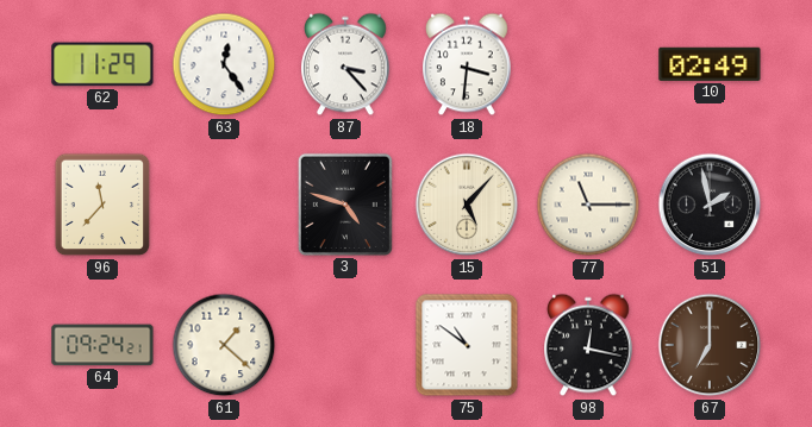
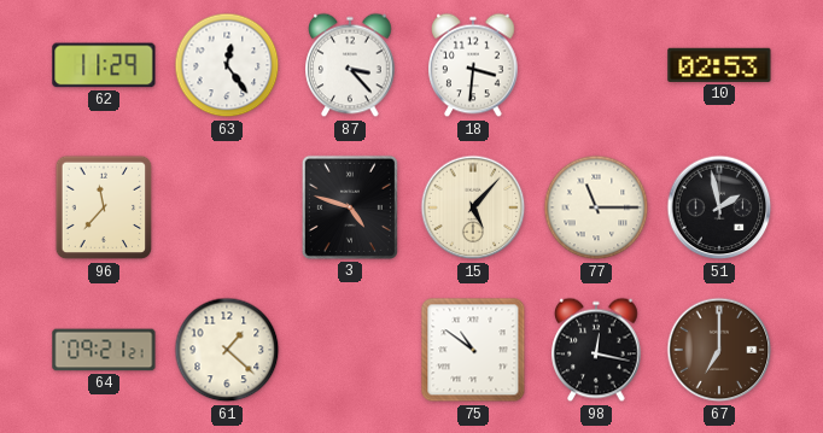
10: 02:49 -> 02:53
64: 09:24 -> 09:21
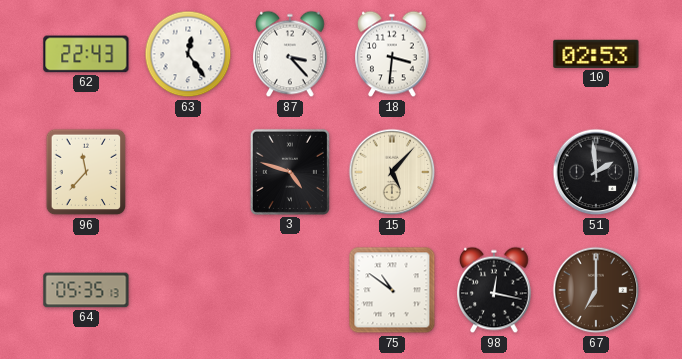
62: 11:29 -> 22:43
77: 11:15 -> none
51: 1:58 -> 1:59
64: 09:21 -> 05:35
61: 1:22 -> none
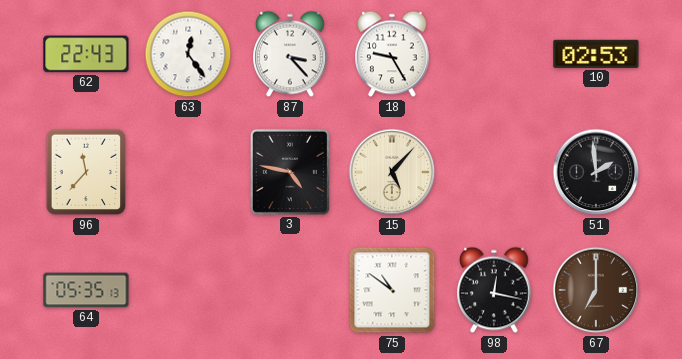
18: 3:31 -> 9:25
3: 4:48 -> 4:47
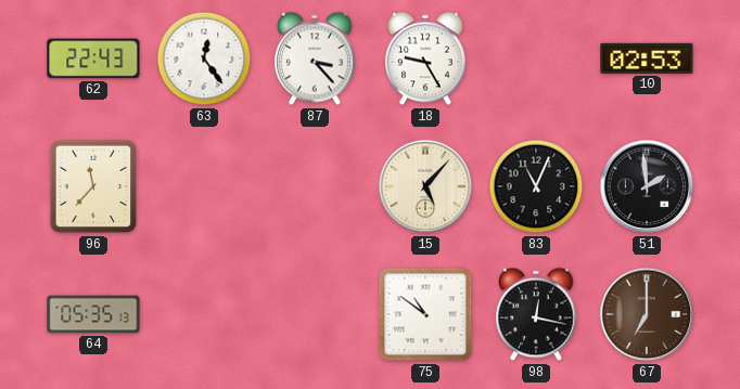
3: 4:47 -> none
83: none -> 11:04
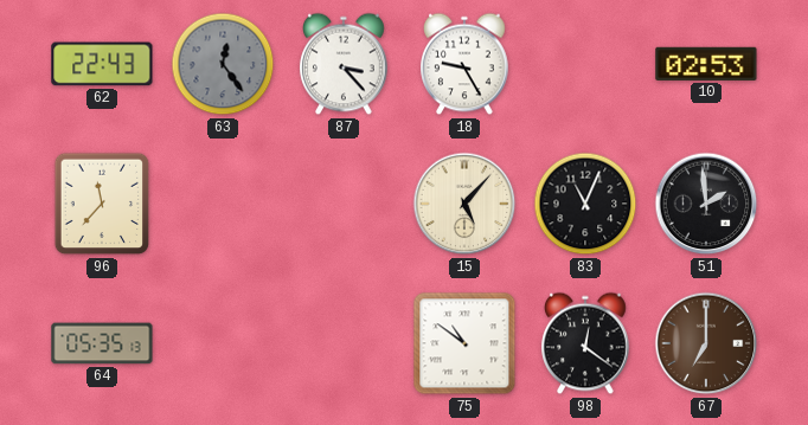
63 dial: white -> grey
98: 12:17 -> 12:21
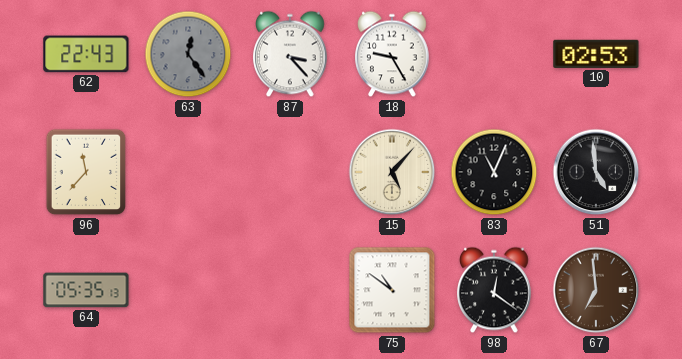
51: 1:59 -> 4:59
67: 7:00 -> 6:59
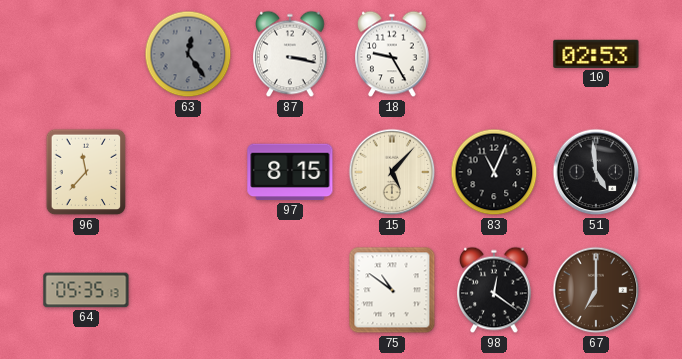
62: 22:43 -> none
87: 3:23 -> 3:17
97: none -> 8:15
67: 6:59 -> 7:00
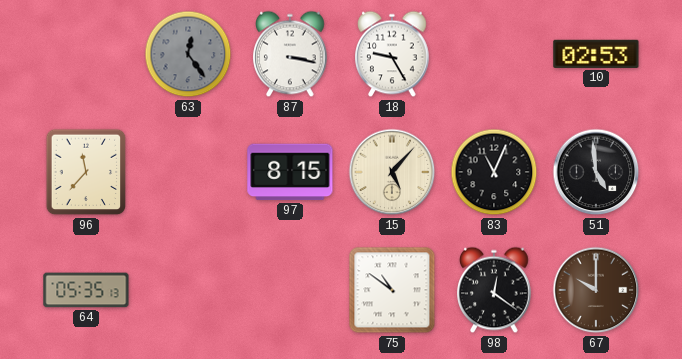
67: 7:00 -> 10:00
